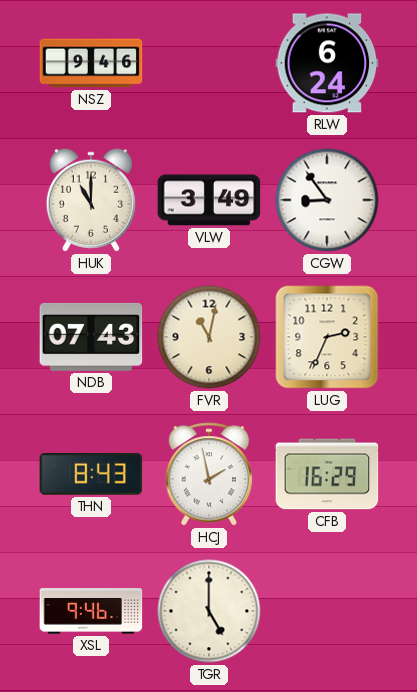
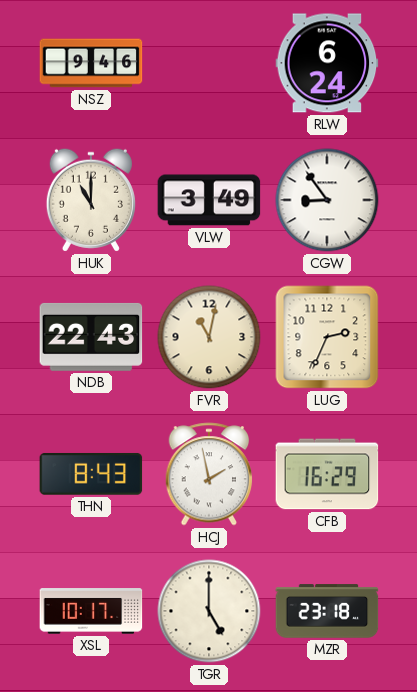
NDB: 07:43 -> 22:43
XSL: 9:46 -> 10:17
MZR: none -> 23:18
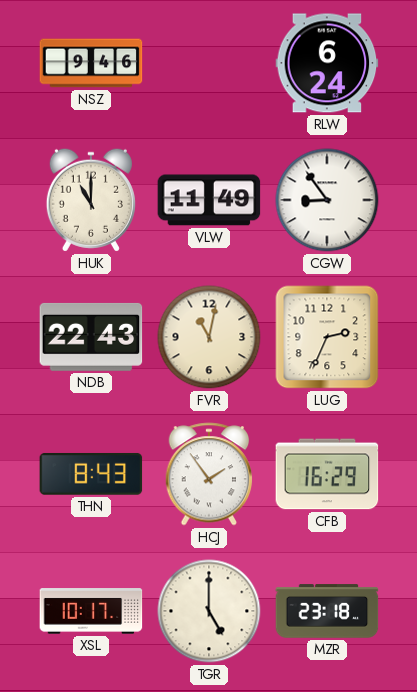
VLW: 3:49 -> 11:49
HCJ: 1:58 -> 1:54
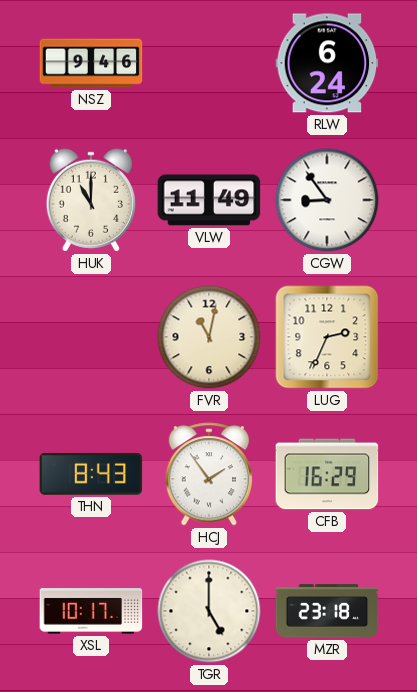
NDB: 22:43 -> none
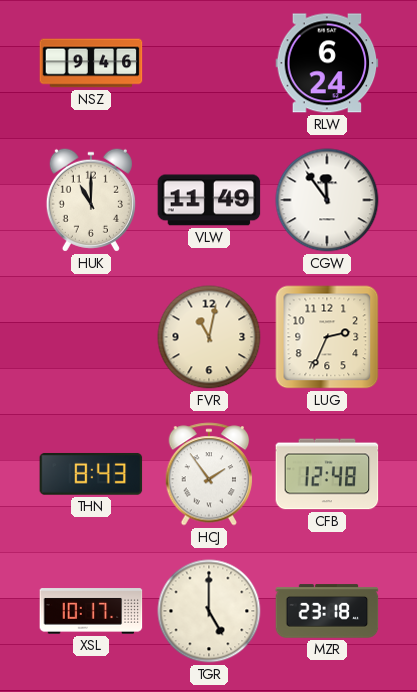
CGW: 8:54 -> 11:54
CFB: 16:29 -> 12:48
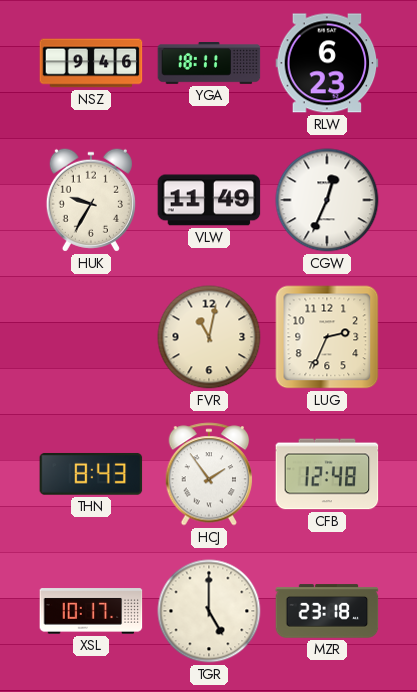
YGA: none -> 18:11
RLW: 6:24 -> 6:23
HUK: 11:00 -> 9:35
CGW: 11:54 -> 12:34
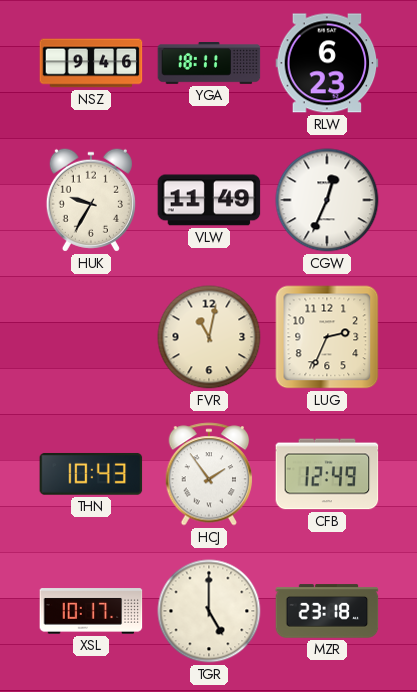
THN: 8:43 -> 10:43
CFB: 12:48 -> 12:49
